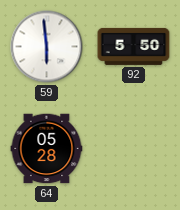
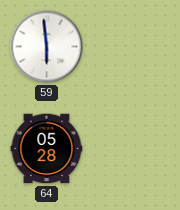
92: 5:50 -> none
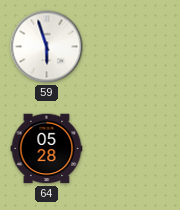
59: 5:59 -> 5:57
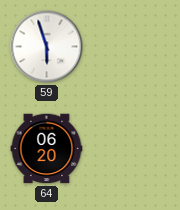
64: 05:28 -> 06:20
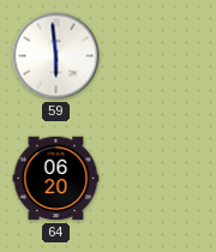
59: 5:57 -> 5:59
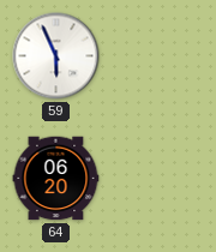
59: 5:59 -> 5:56
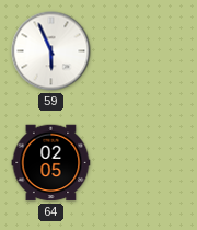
64: 06:20 -> 02:05
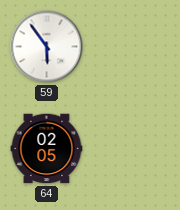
59: 5:56 -> 5:54
